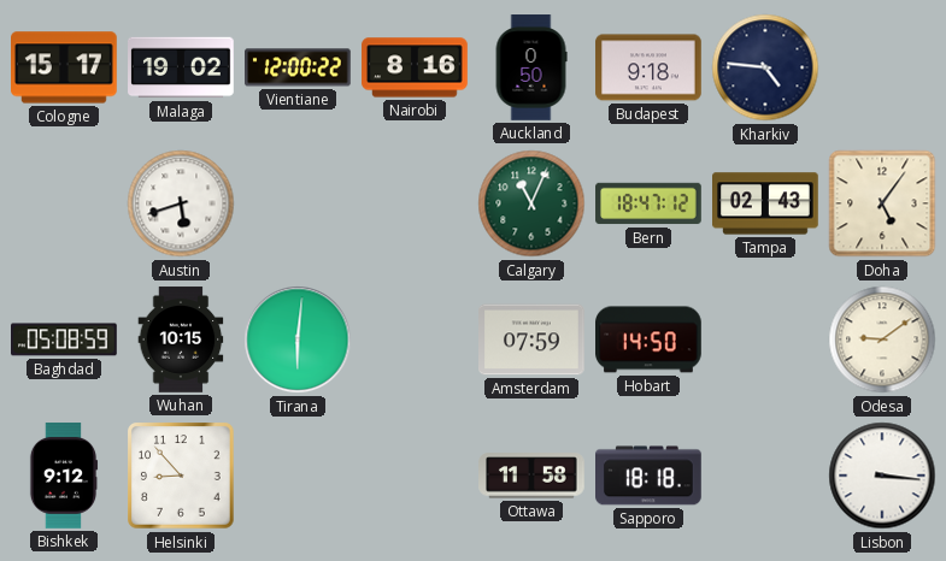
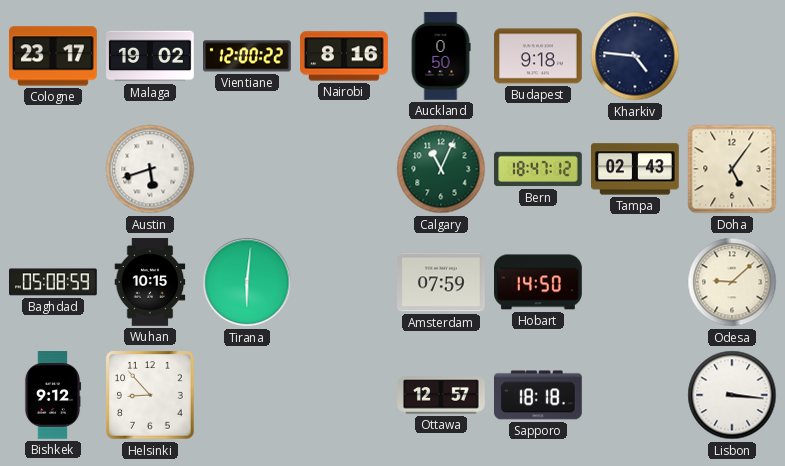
Cologne: 15:17 -> 23:17
Odesa: 9:09 -> 9:08
Ottawa: 11:58 -> 12:57
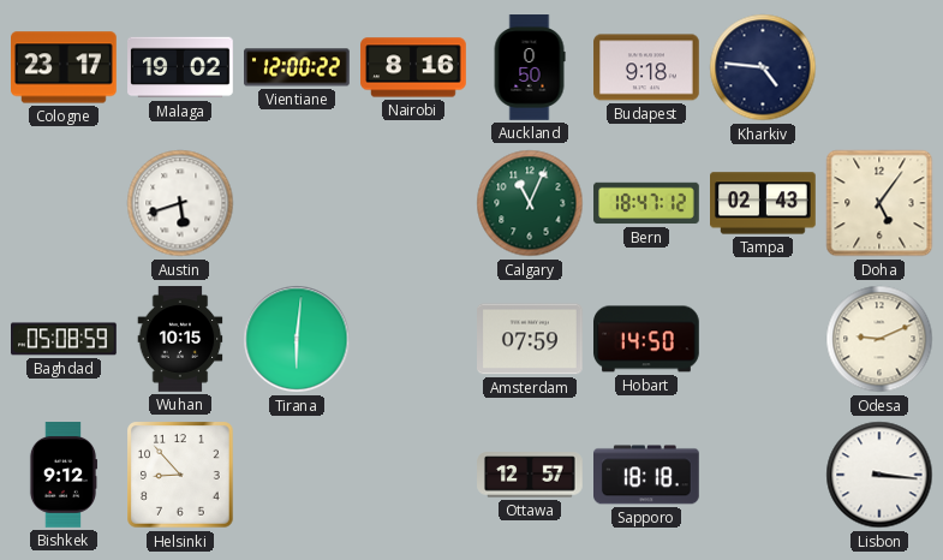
Odesa: 9:08 -> 9:11
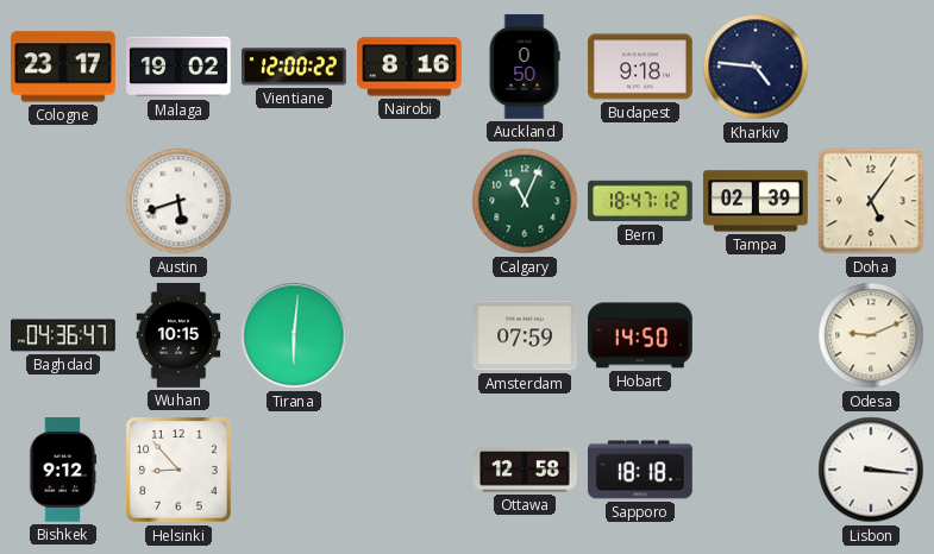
Tampa: 02:43 -> 02:39
Baghdad: 05:08 -> 04:36
Ottawa: 12:57 -> 12:58
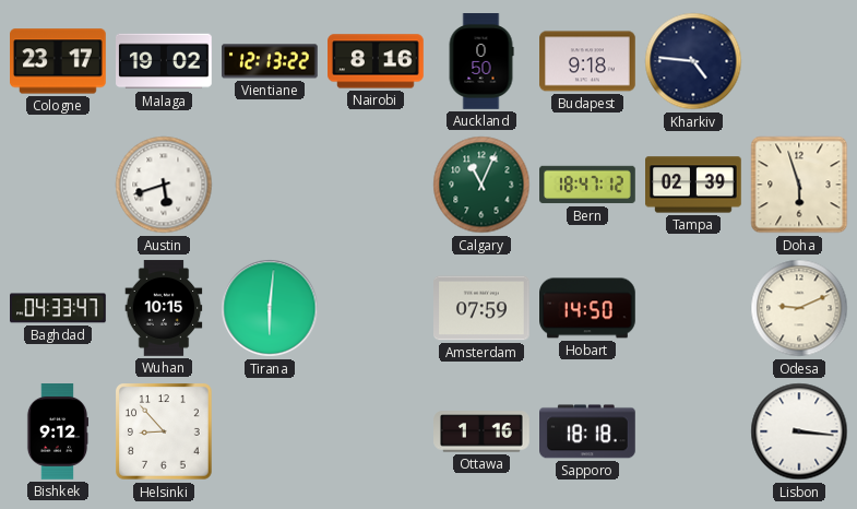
Vientiane: 12:00 -> 12:13
Doha: 5:06 -> 5:57
Baghdad: 04:36 -> 04:33
Ottawa: 12:58 -> 1:16
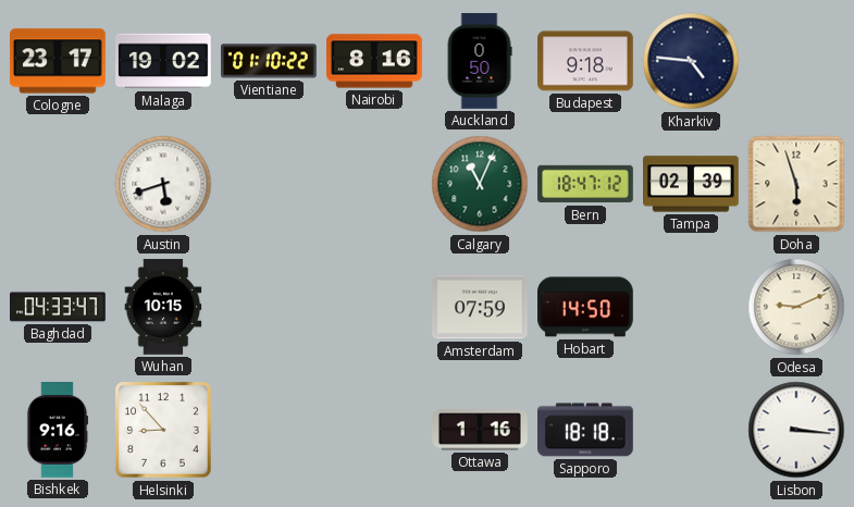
Vientiane: 12:13 -> 01:10
Tirana: 6:01 -> none
Bishkek: 9:12 -> 9:16
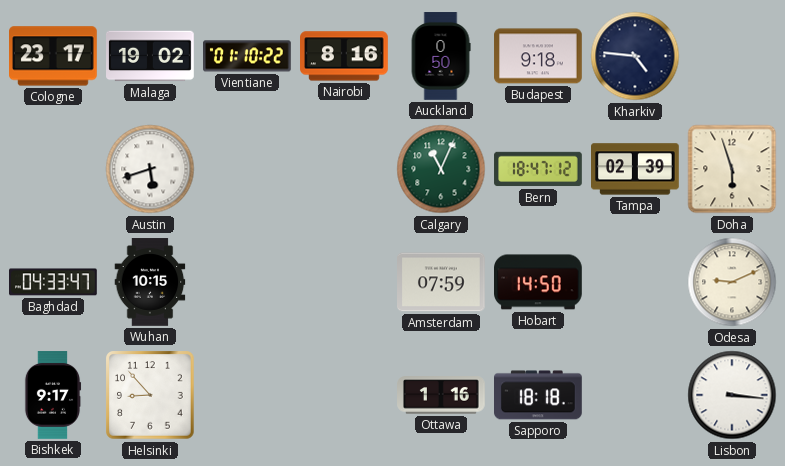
Bishkek: 9:16 -> 9:17
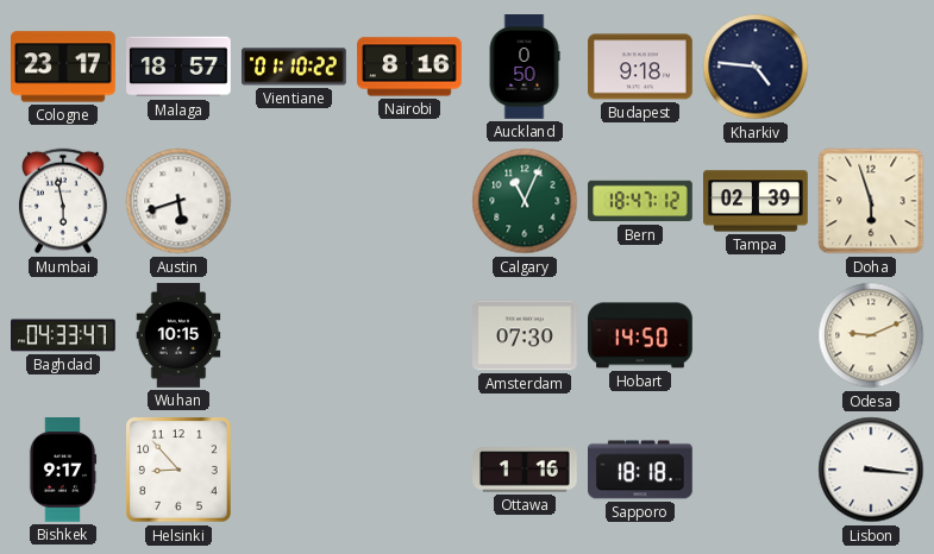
Malaga: 19:02 -> 18:57
Mumbai: none -> 5:58
Amsterdam: 07:59 -> 07:30
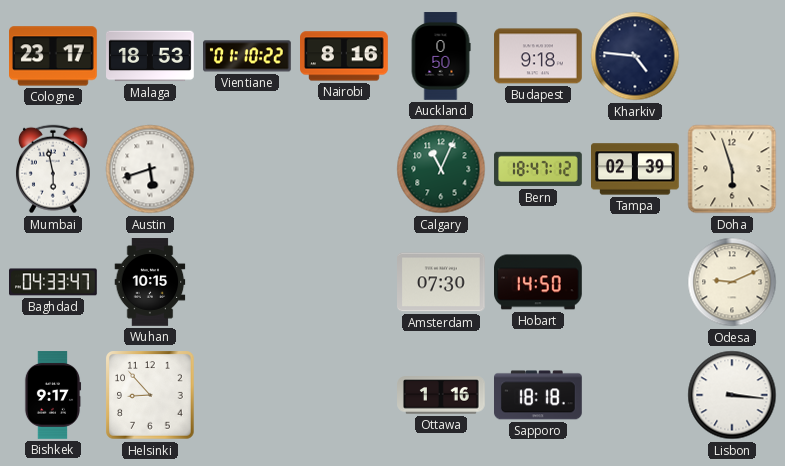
Malaga: 18:57 -> 18:53
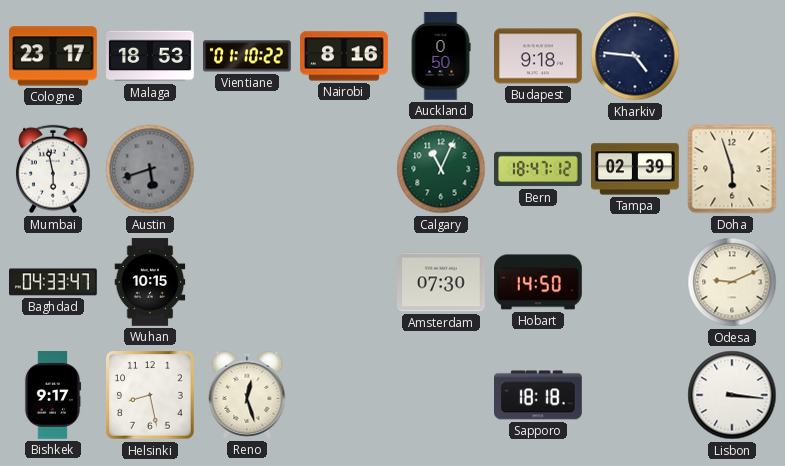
Austin dial: white -> grey
Helsinki: 8:53 -> 8:28
Reno: none -> 12:27
Ottawa: 1:16 -> none
